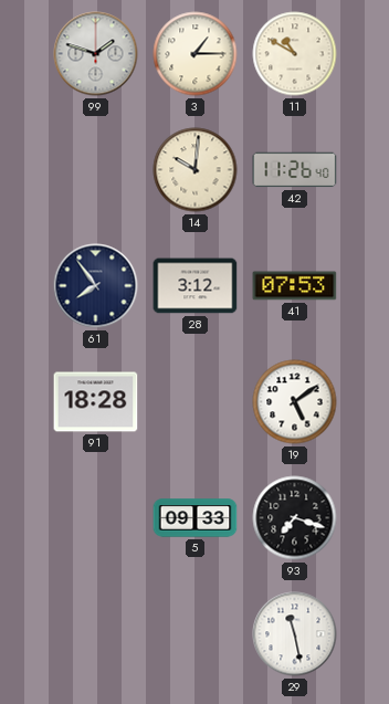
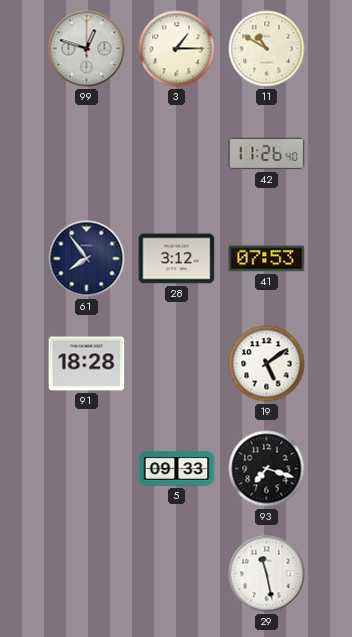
99: 1:48 -> 12:48
14: 10:01 -> none
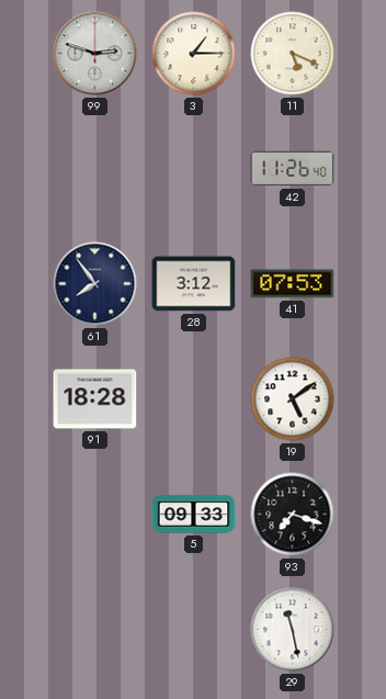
99: 12:48 -> 2:48
11: 10:50 -> 5:19
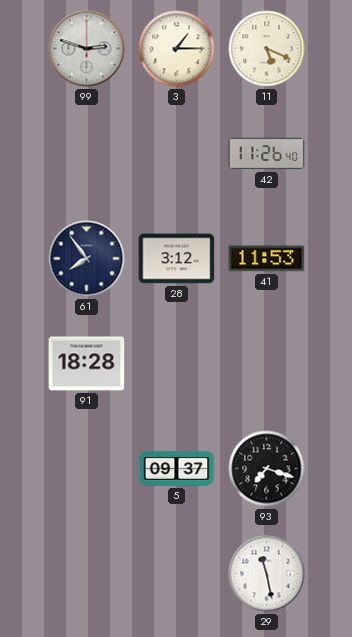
41: 07:53 -> 11:53
19: 5:09 -> none
5: 09:33 -> 09:37
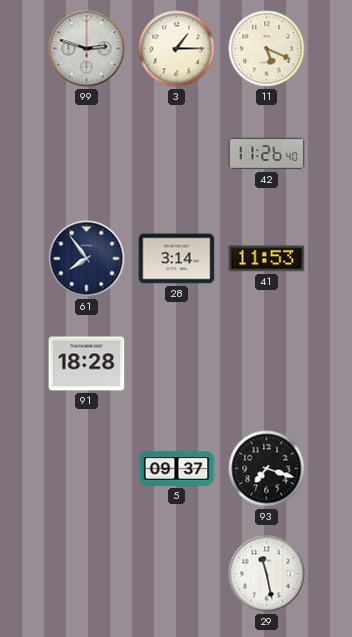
28: 3:12 -> 3:14
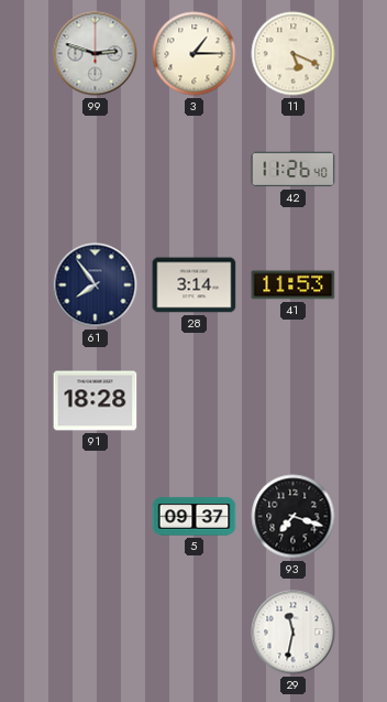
29: 11:28 -> 11:32
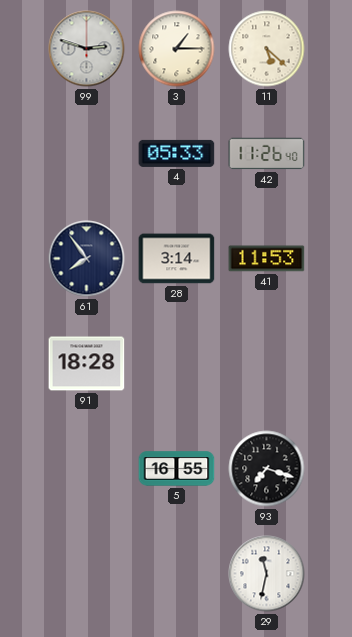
11: 5:19 -> 5:22
4: none -> 05:33
5: 09:37 -> 16:55
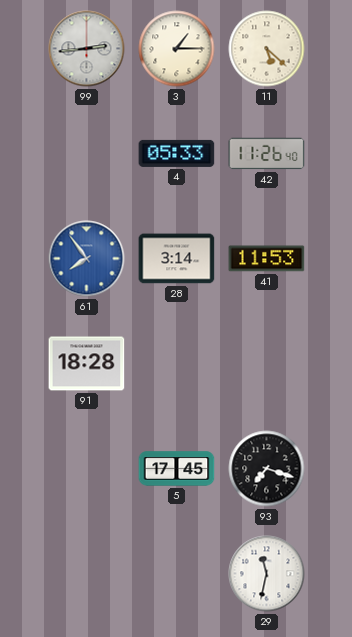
99: 2:48 -> 2:44
61 dial: navy -> blue
5: 16:55 -> 17:45
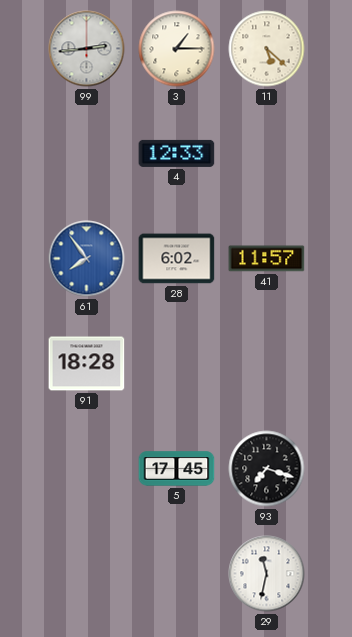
4: 05:33 -> 12:33
42: 11:26 -> none
28: 3:14 -> 6:02
41: 11:53 -> 11:57
